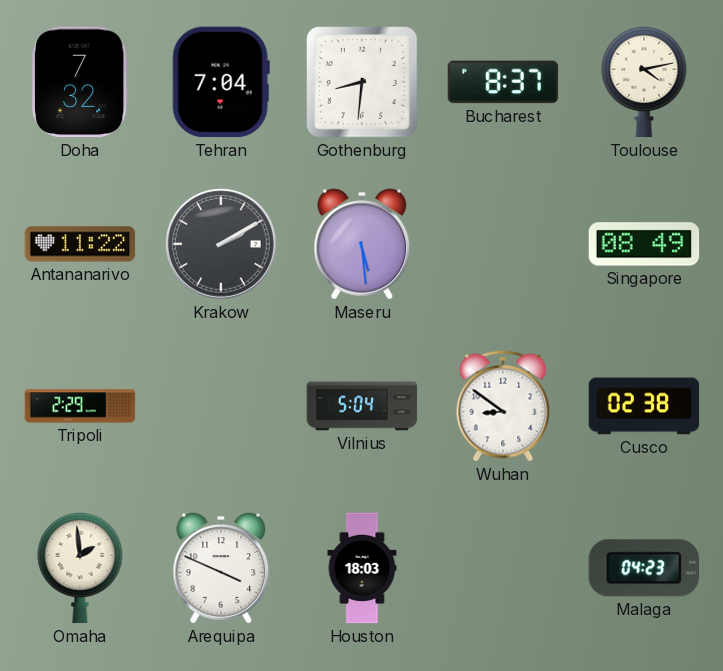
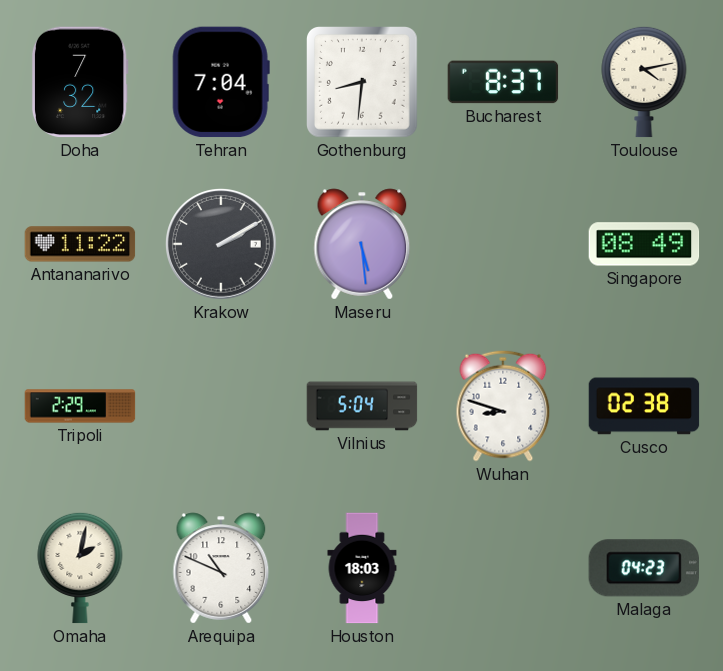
Wuhan: 8:51 -> 8:48
Omaha: 1:59 -> 2:02
Arequipa: 3:49 -> 10:49
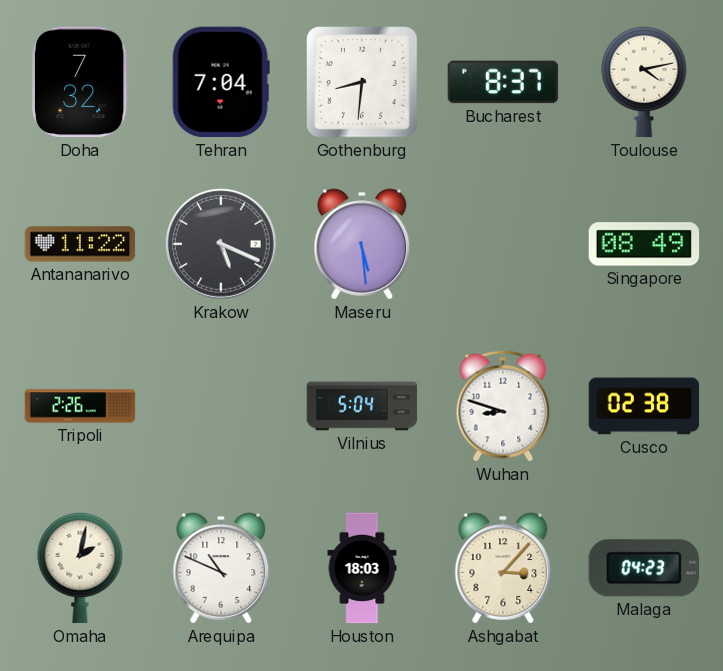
Krakow: 2:10 -> 5:19
Tripoli: 2:29 -> 2:26
Ashgabat: none -> 3:07
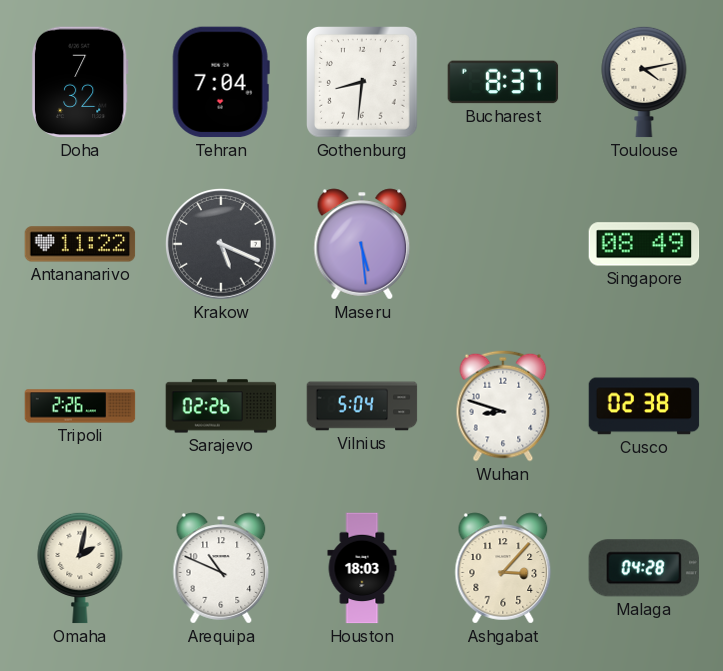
Sarajevo: none -> 02:26
Malaga: 04:23 -> 04:28
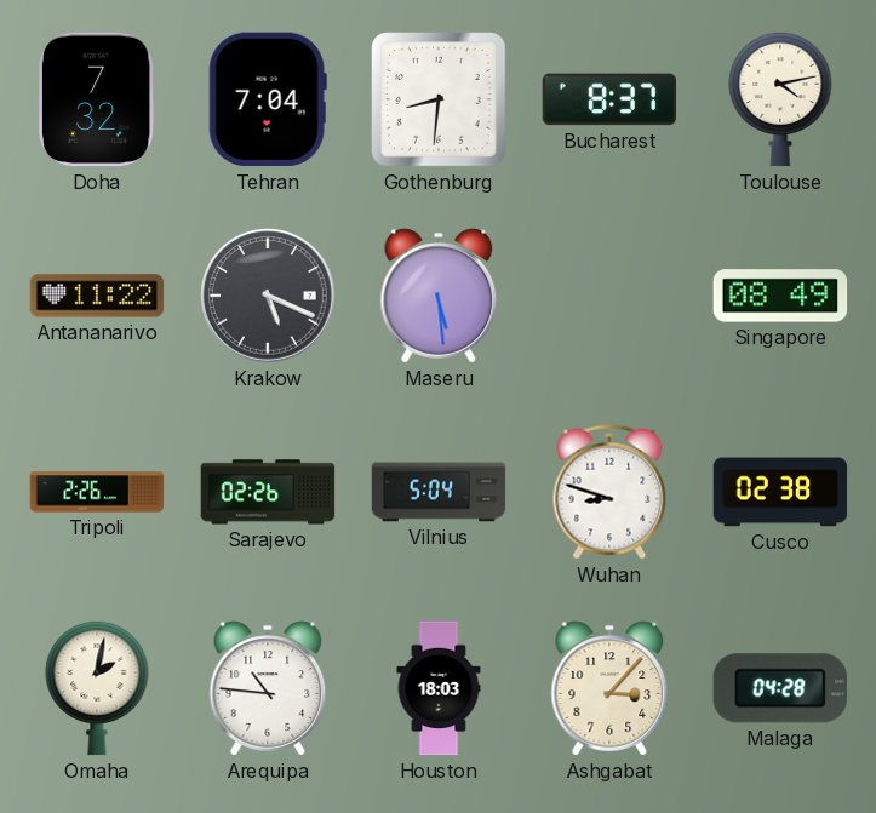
Arequipa: 10:49 -> 10:46
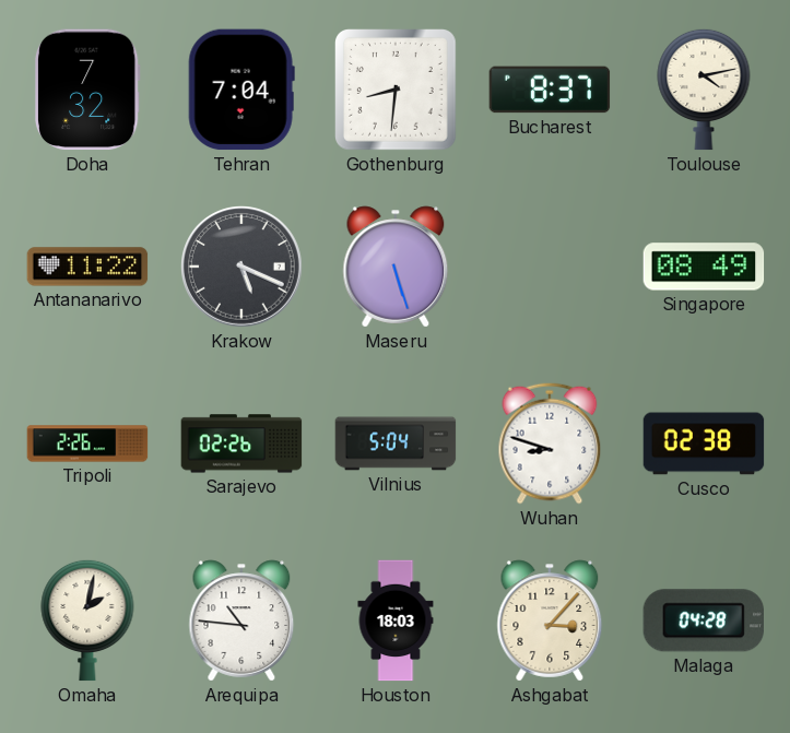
Maseru: 5:29 -> 5:27
